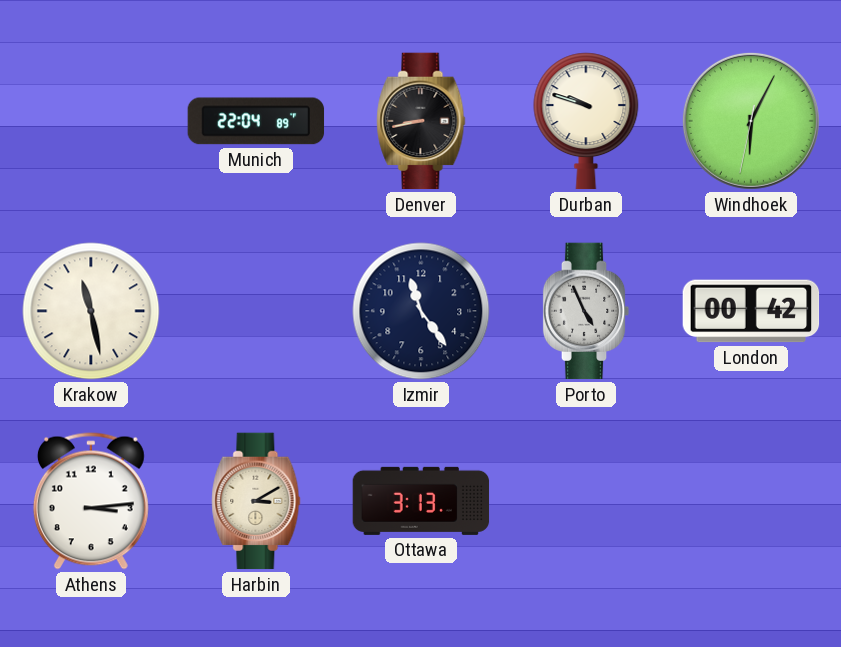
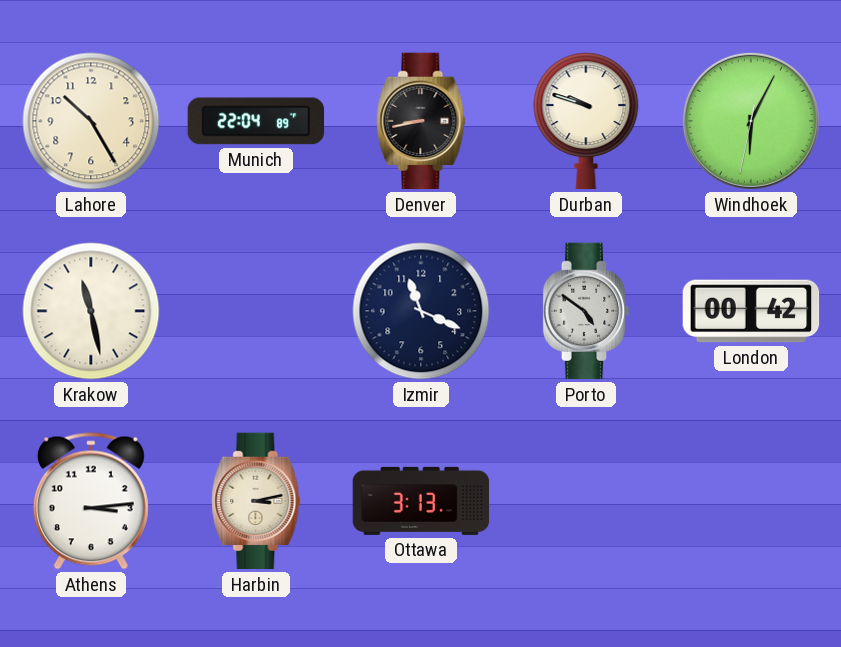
Lahore: none -> 10:25
Izmir: 11:24 -> 11:19
Porto: 4:56 -> 4:51
Harbin: 3:10 -> 3:13
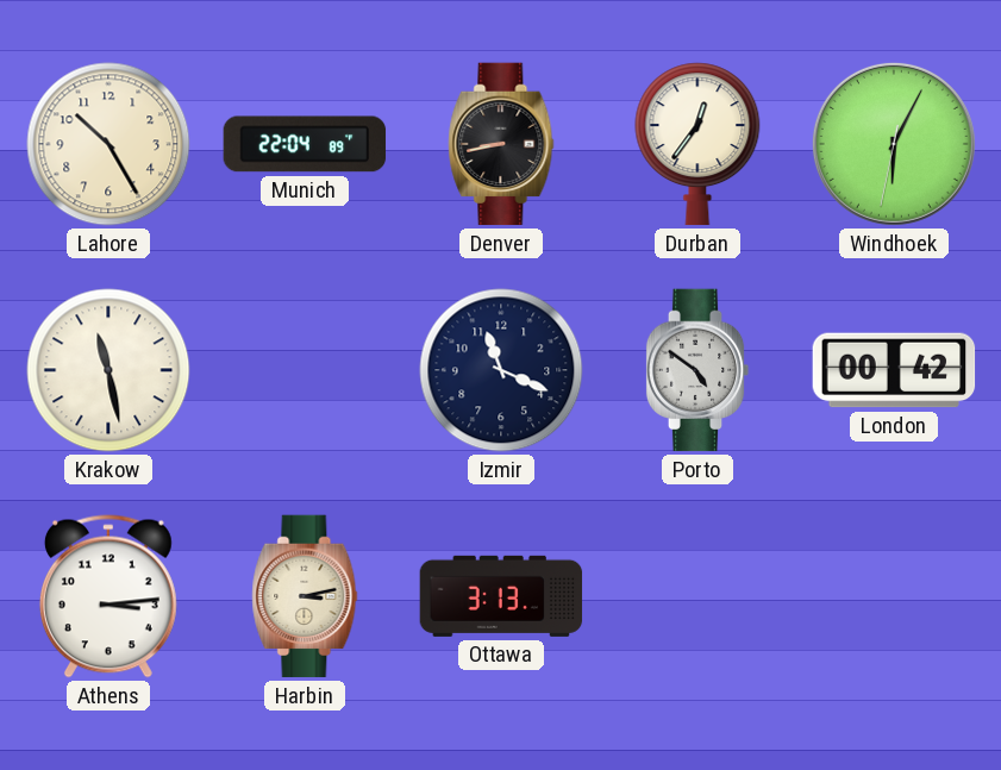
Durban: 9:48 -> 12:36
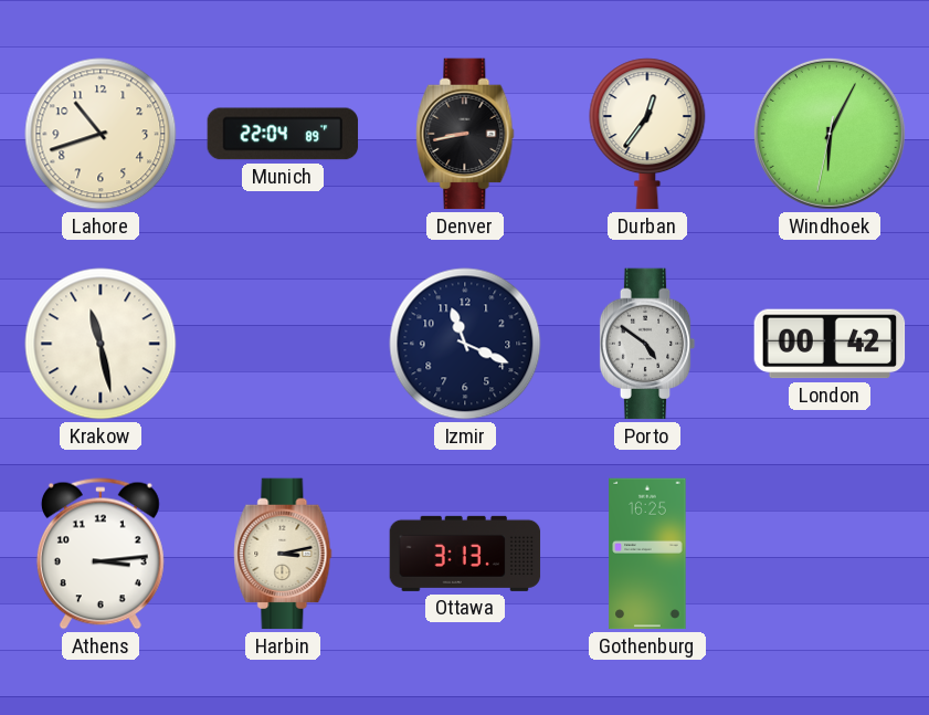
Lahore: 10:25 -> 10:42
Gothenburg: none -> 16:25
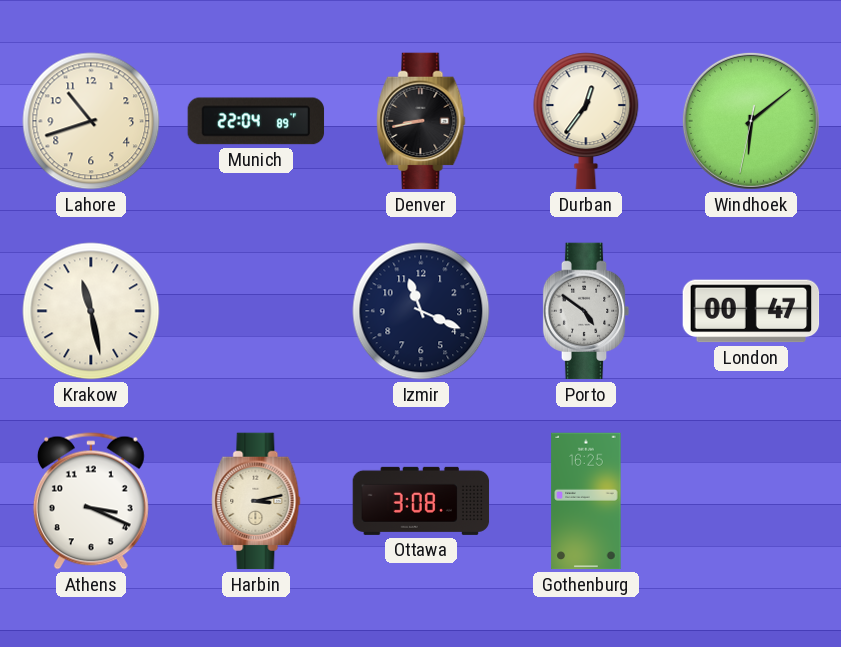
Windhoek: 6:04 -> 6:08
London: 00:42 -> 00:47
Athens: 3:14 -> 3:19
Ottawa: 3:13 -> 3:08
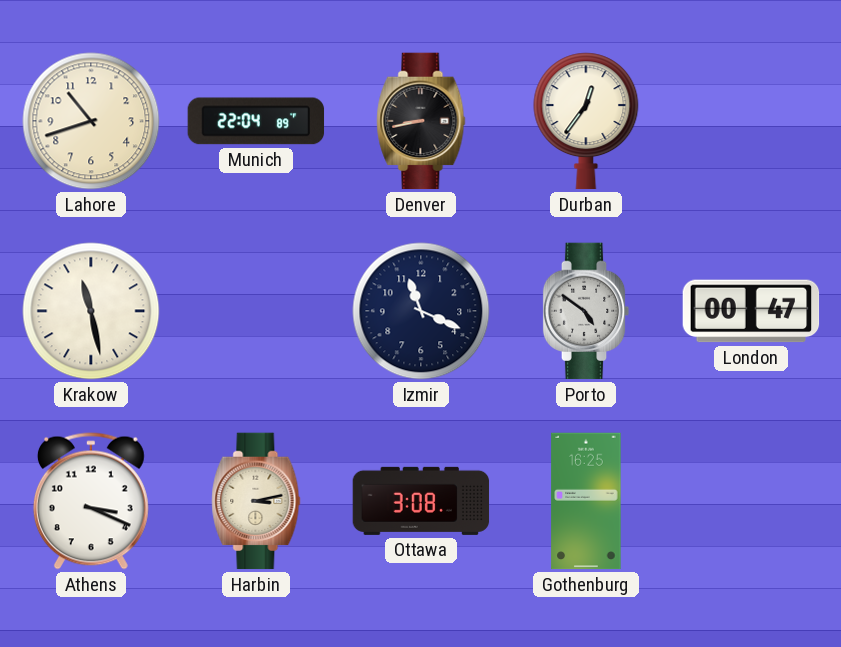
Windhoek: 6:08 -> none
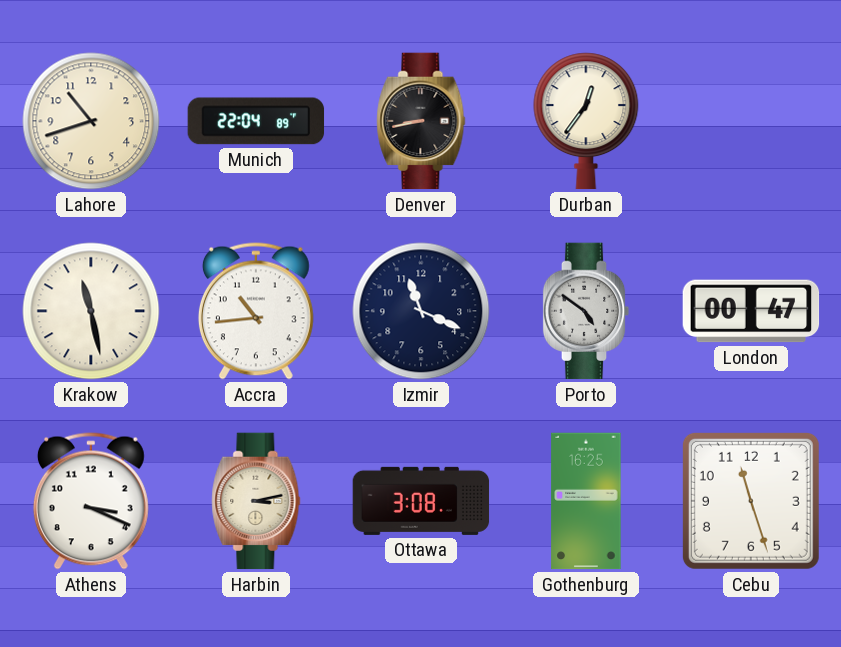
Accra: none -> 10:44
Cebu: none -> 11:27
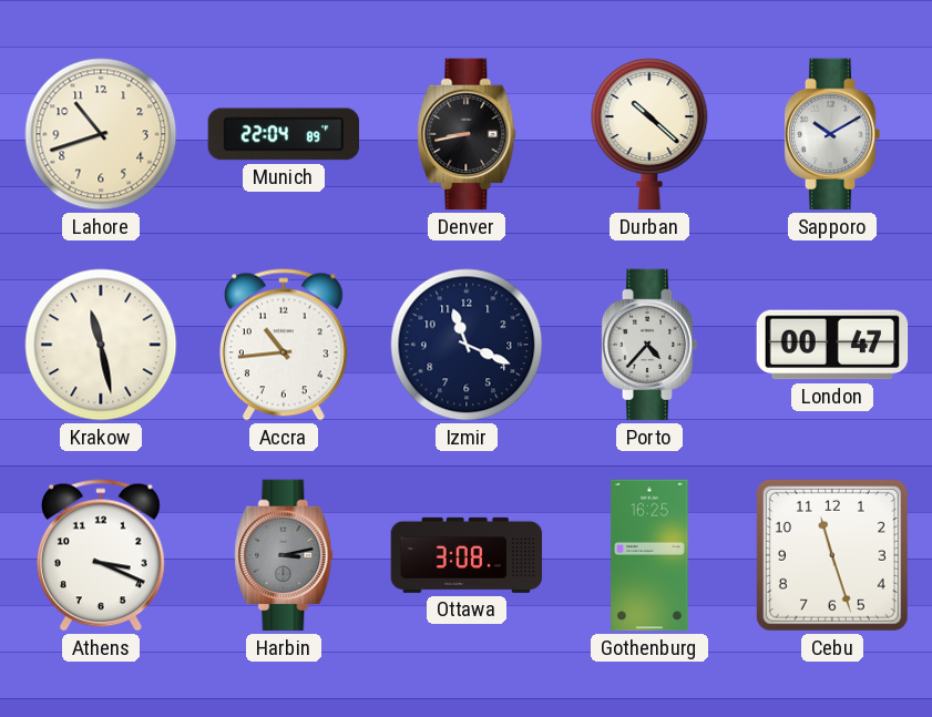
Durban: 12:36 -> 10:22
Sapporo: none -> 10:10
Porto: 4:51 -> 4:37
Harbin dial: cream -> grey
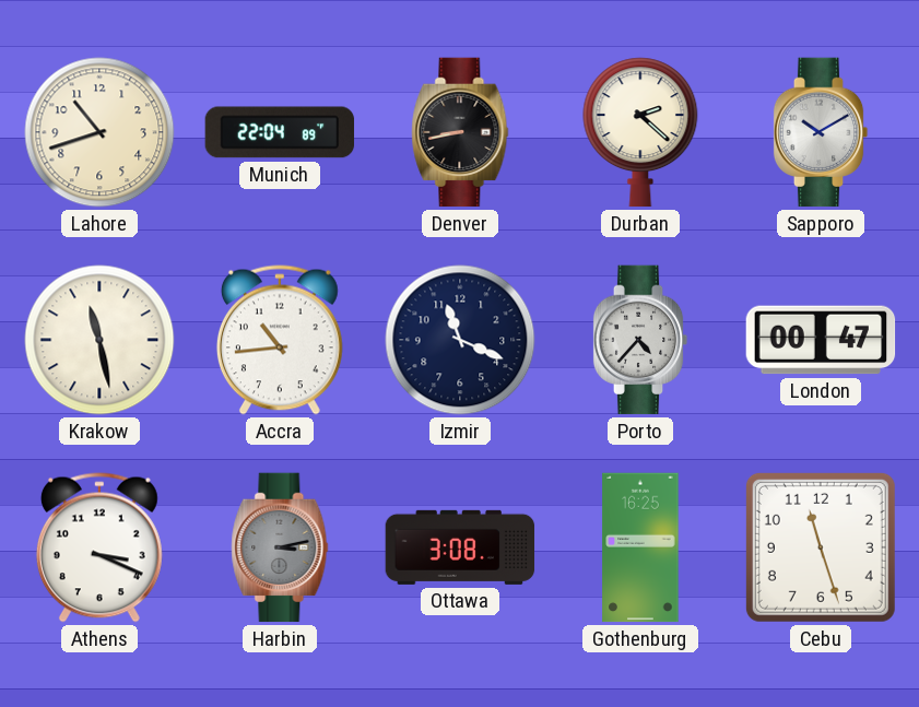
Durban: 10:22 -> 2:22
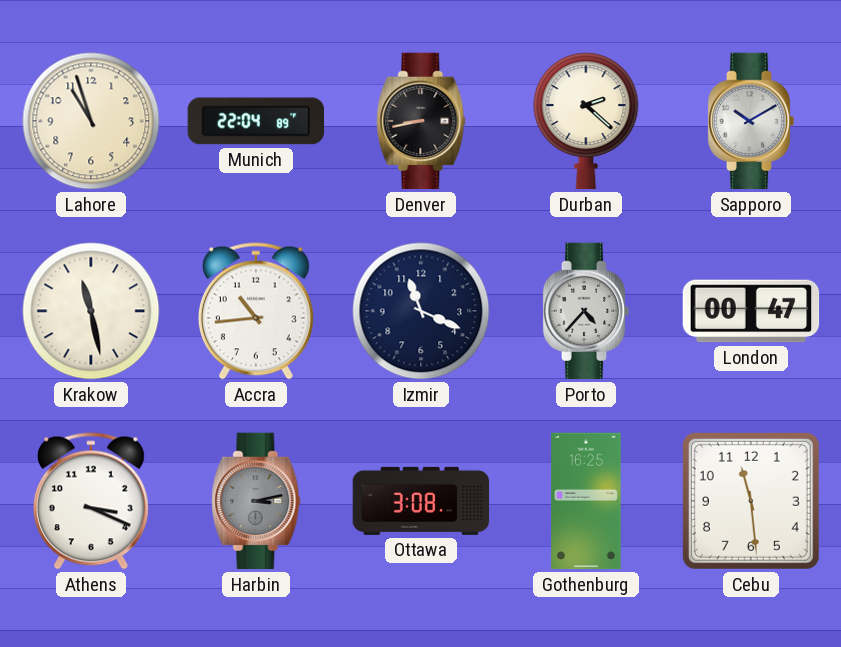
Lahore: 10:42 -> 10:57
Cebu: 11:27 -> 11:29
